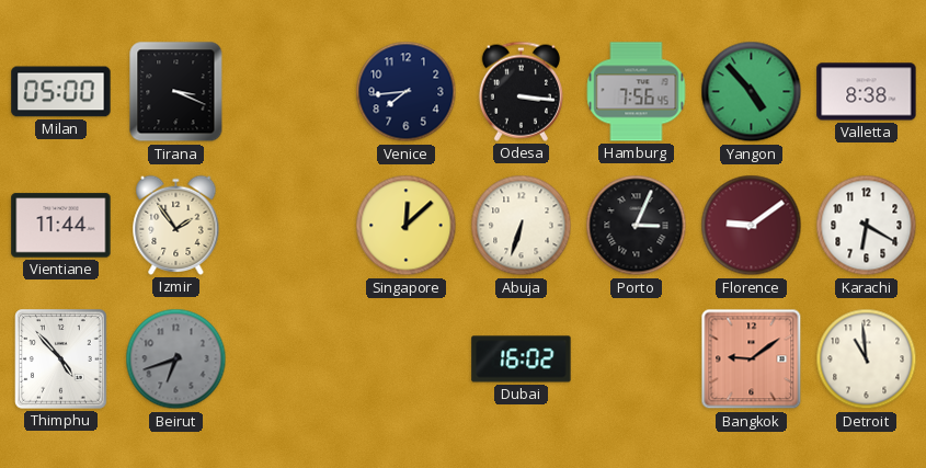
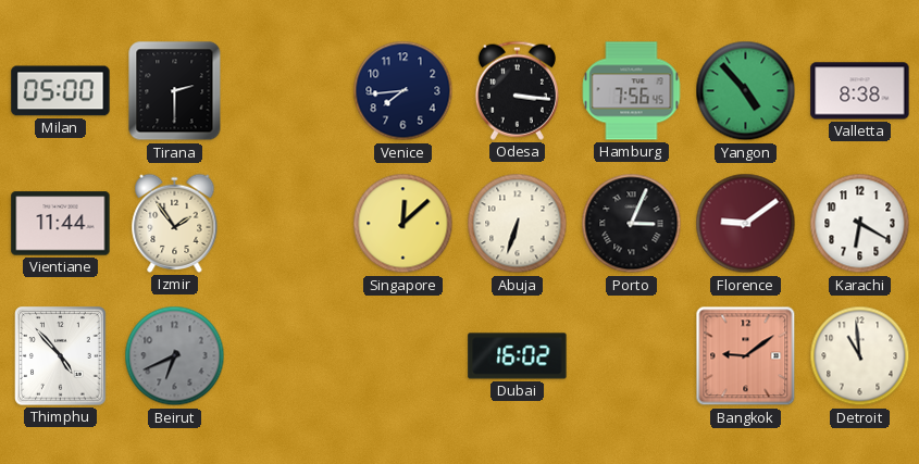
Tirana: 3:19 -> 2:30
Beirut: 6:42 -> 6:41
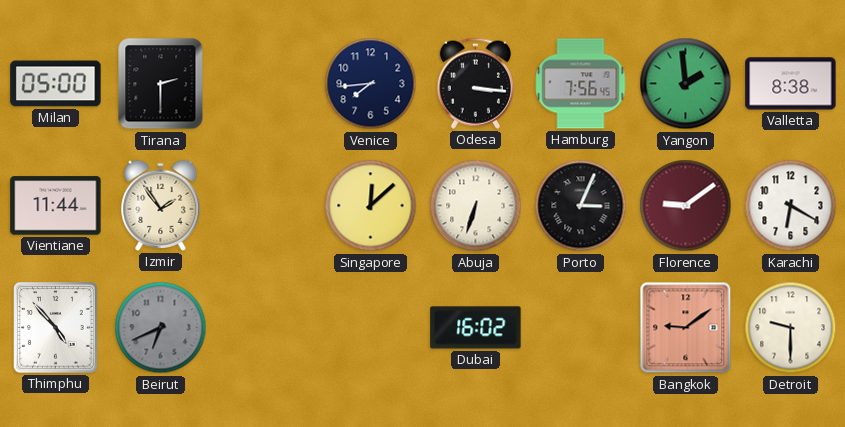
Yangon: 4:53 -> 1:59
Detroit: 10:59 -> 9:30
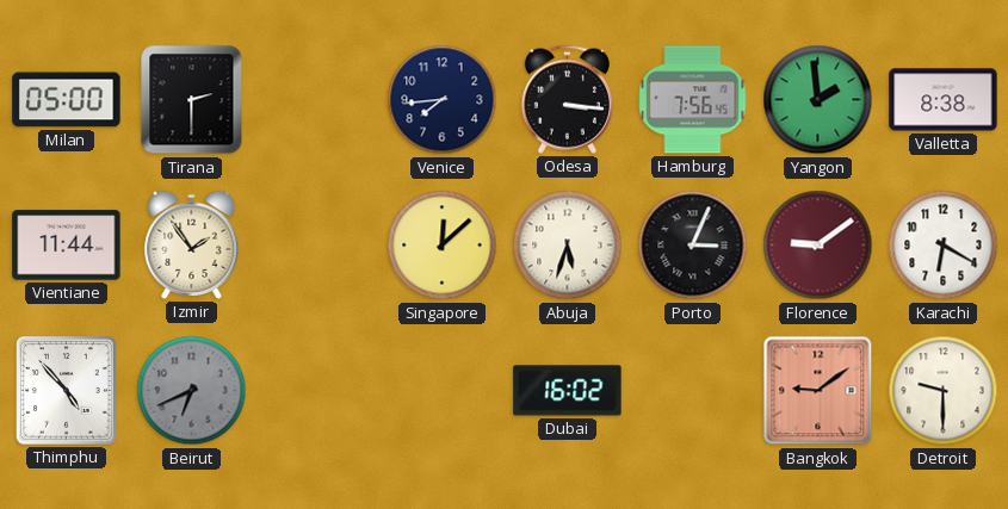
Abuja: 6:33 -> 5:33
